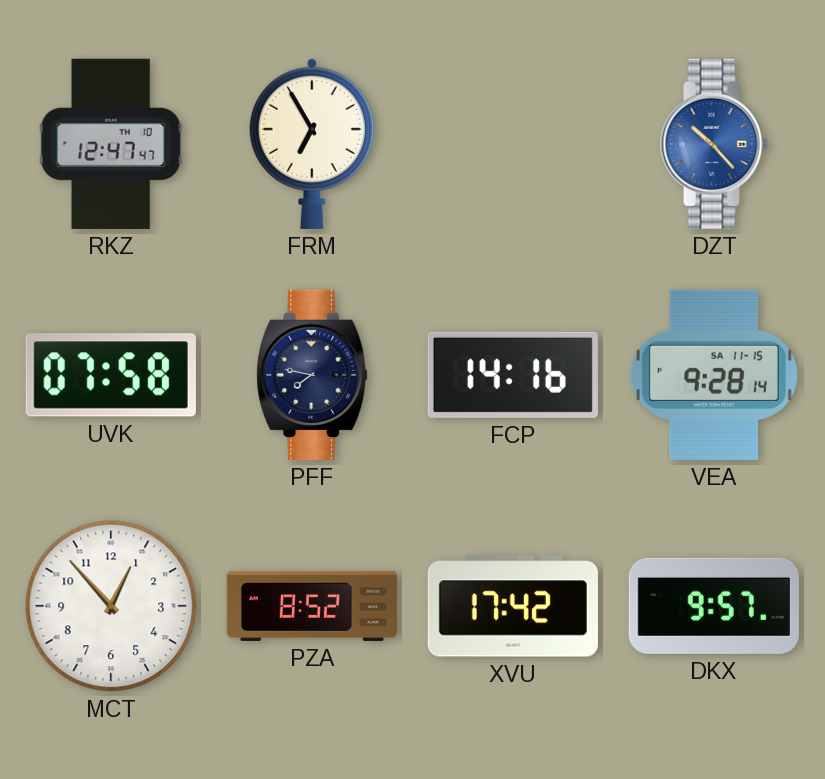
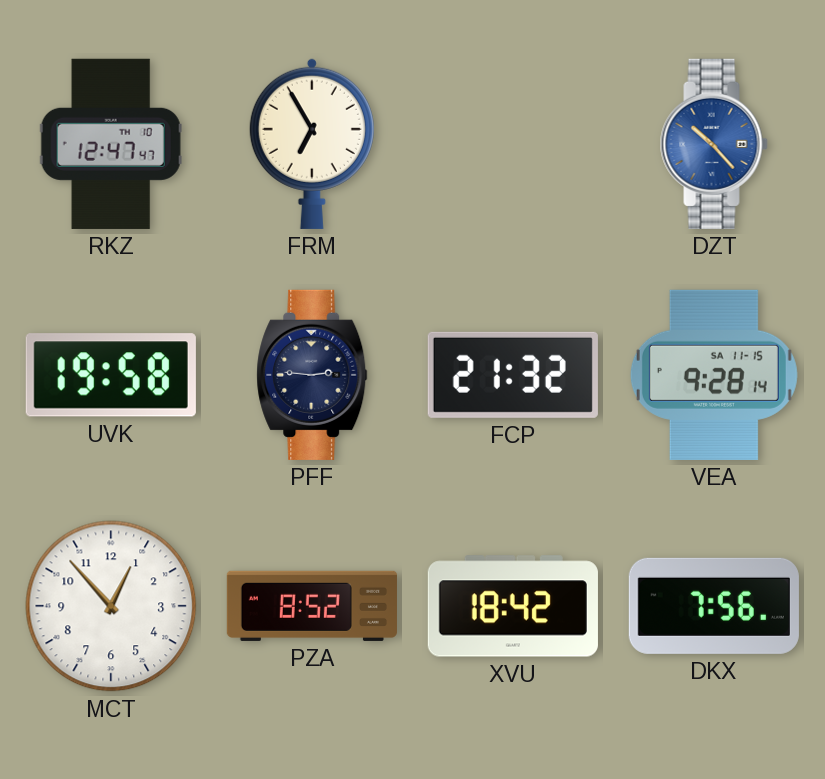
UVK: 07:58 -> 19:58
PFF: 7:47 -> 2:46
FCP: 14:16 -> 21:32
XVU: 17:42 -> 18:42
DKX: 9:57 -> 7:56
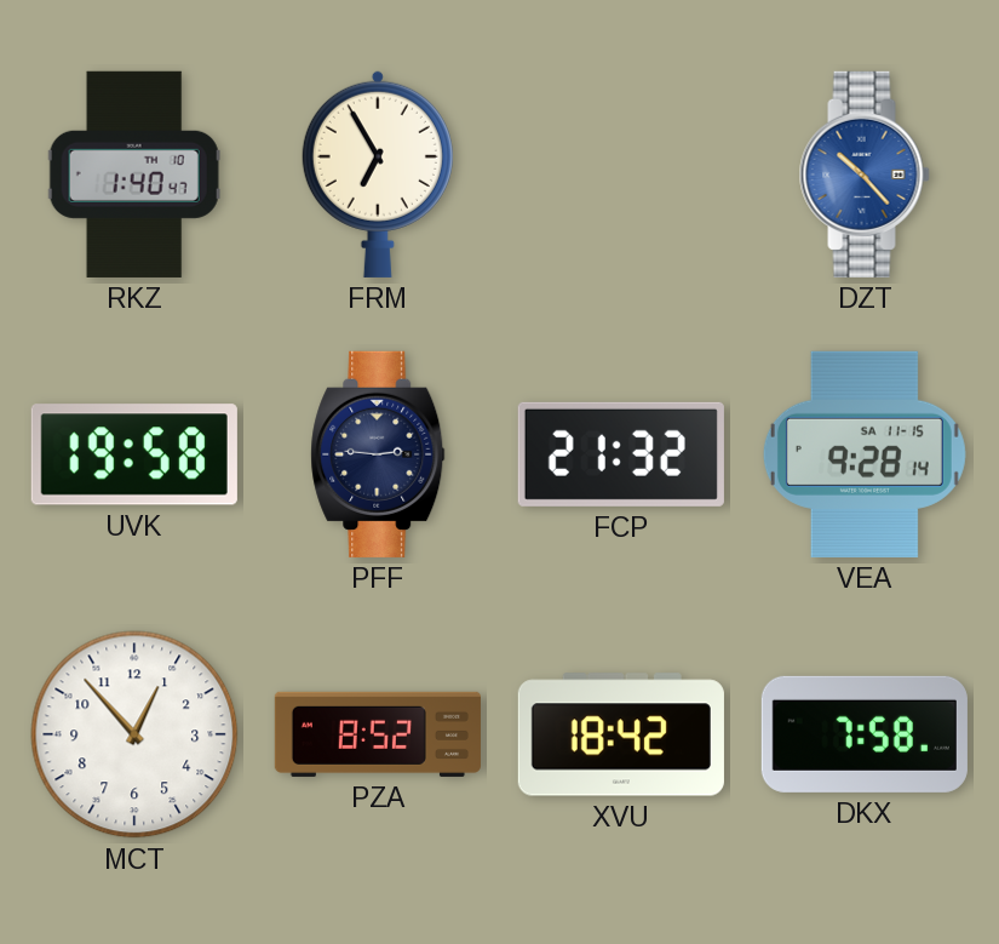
RKZ: 12:47 -> 1:40
DKX: 7:56 -> 7:58
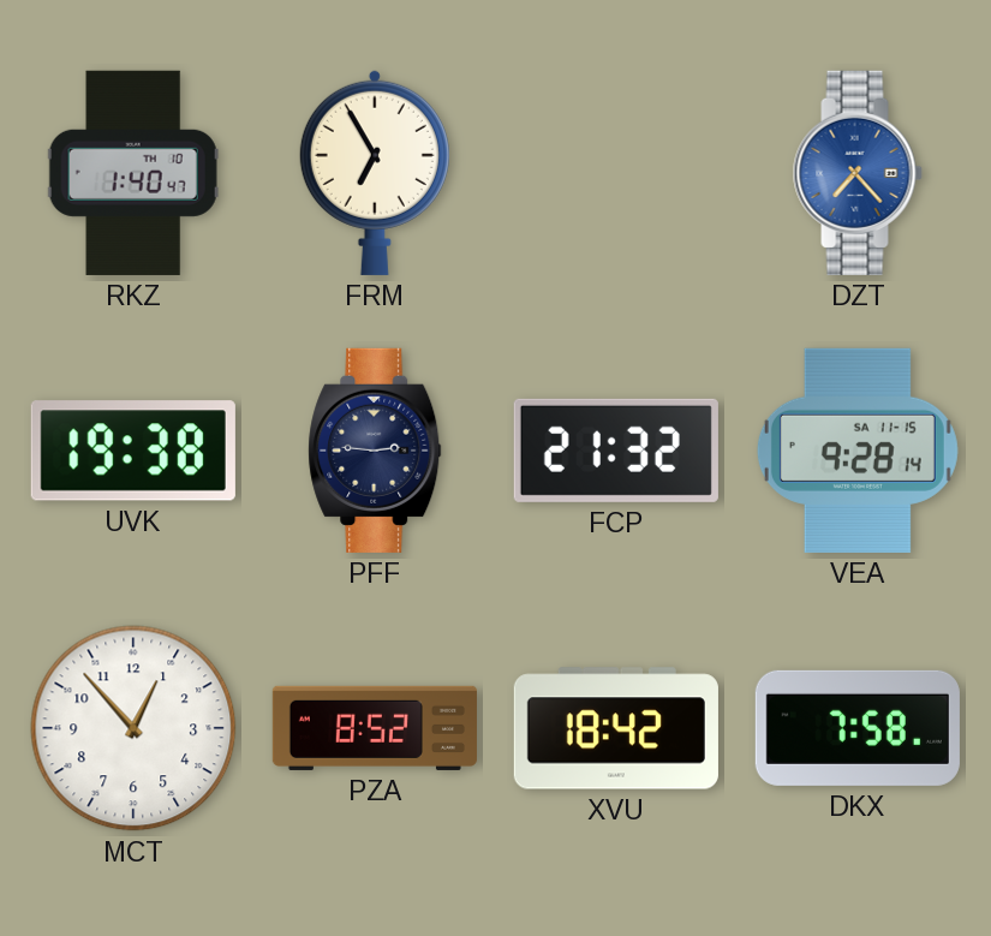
DZT: 10:23 -> 7:23
UVK: 19:58 -> 19:38
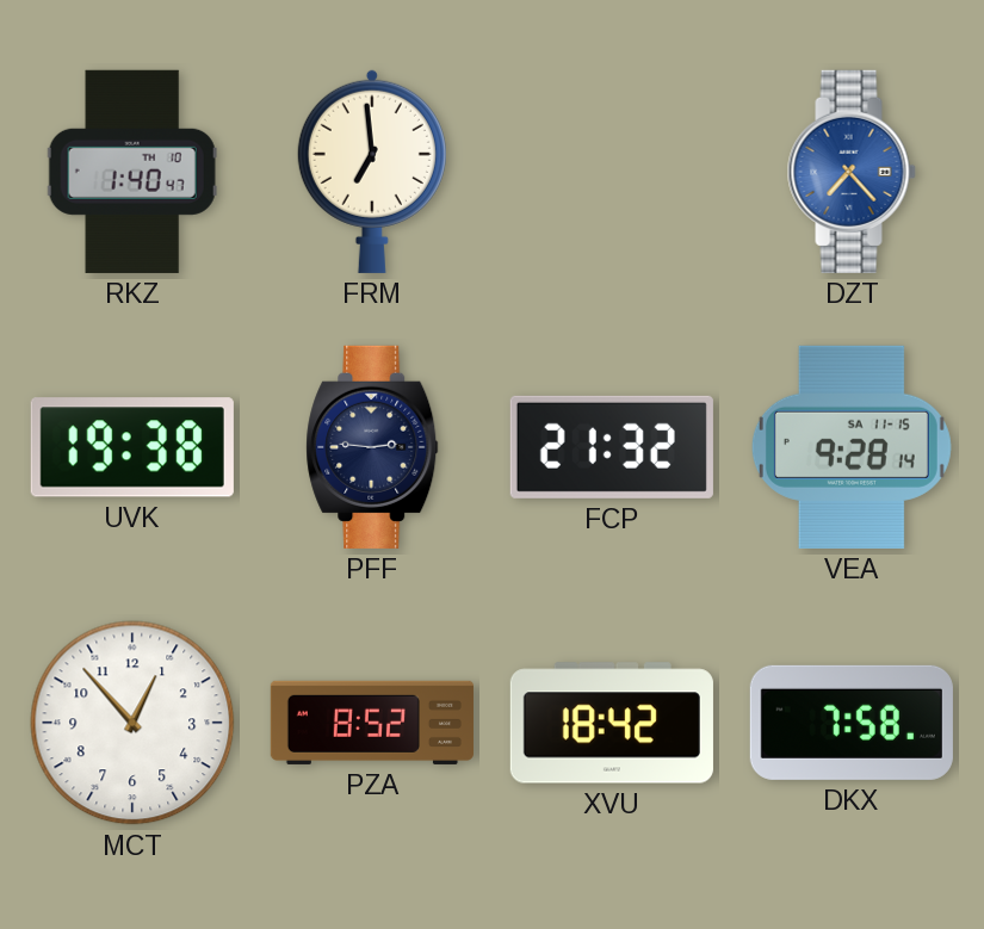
FRM: 6:55 -> 6:59
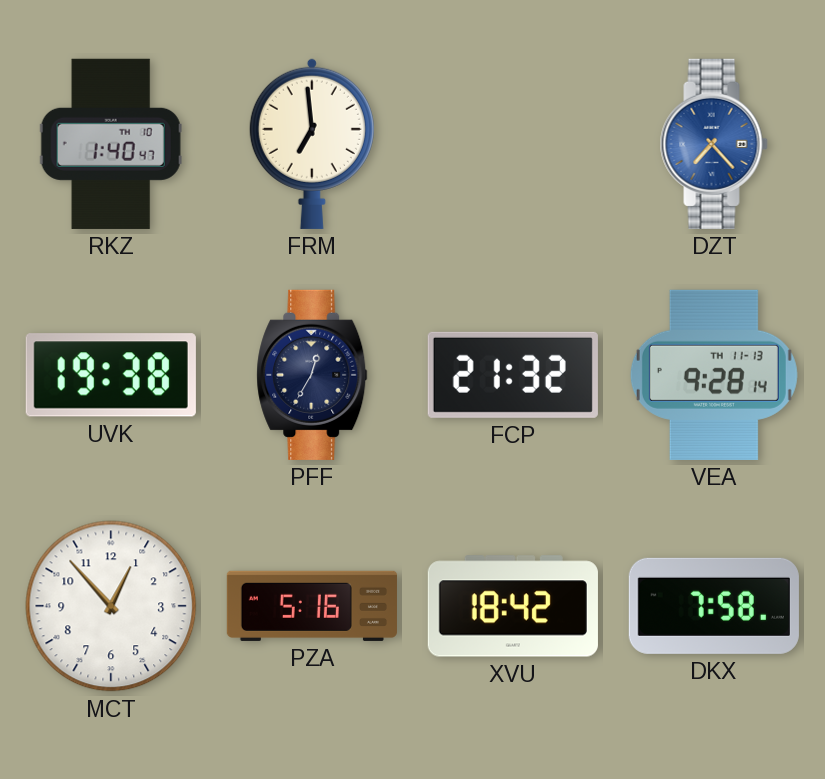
PFF: 2:46 -> 12:35
VEA date: SA 11-15 -> TH 11-13
PZA: 8:52 -> 5:16
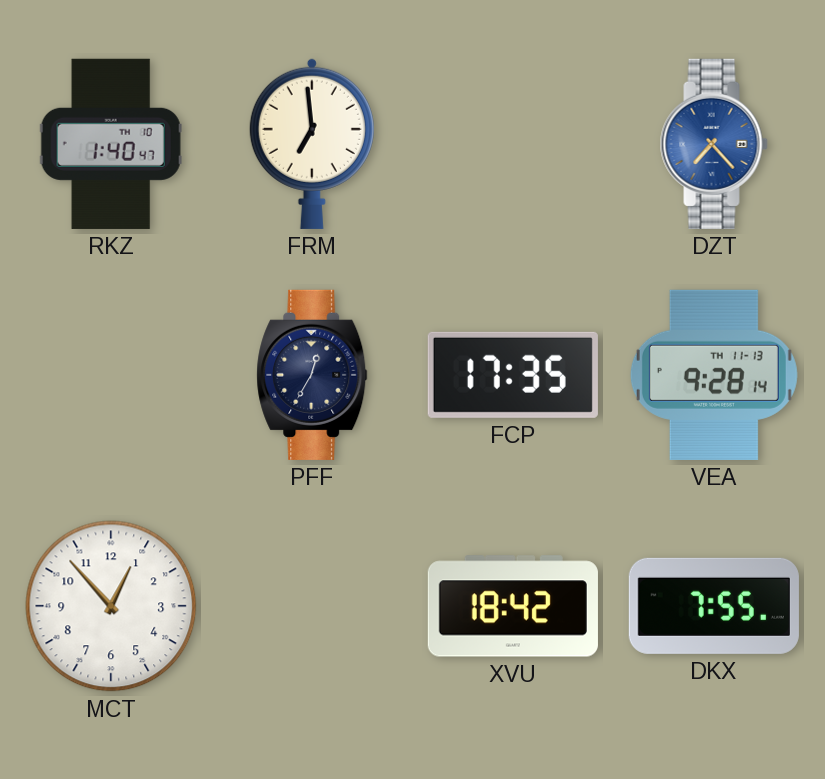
UVK: 19:38 -> none
FCP: 21:32 -> 17:35
PZA: 5:16 -> none
DKX: 7:58 -> 7:55
